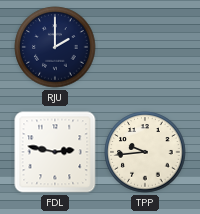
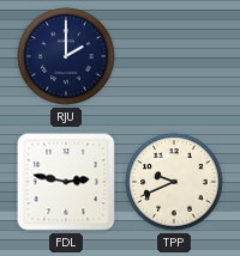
TPP: 9:44 -> 9:41
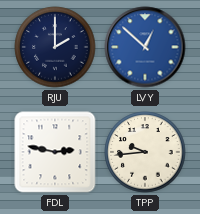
LVY: none -> 12:52
TPP: 9:41 -> 9:44
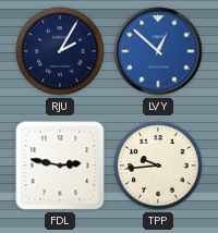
RJU: 2:00 -> 2:05
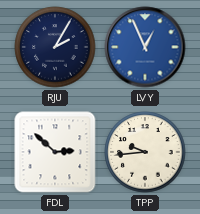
LVY: 12:52 -> 12:56
FDL: 2:47 -> 2:52
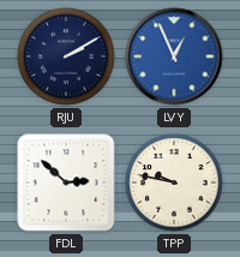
RJU: 2:05 -> 2:10
TPP: 9:44 -> 9:47
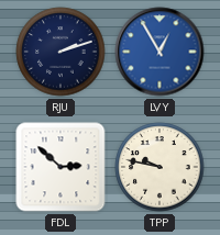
RJU: 2:10 -> 2:12
LVY: 12:56 -> 12:55
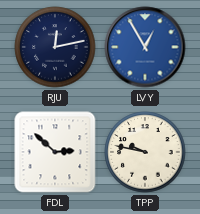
RJU: 2:12 -> 12:13
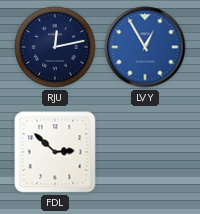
TPP: 9:47 -> none
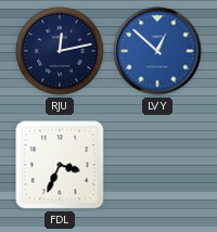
LVY: 12:55 -> 12:52
FDL: 2:52 -> 3:34
